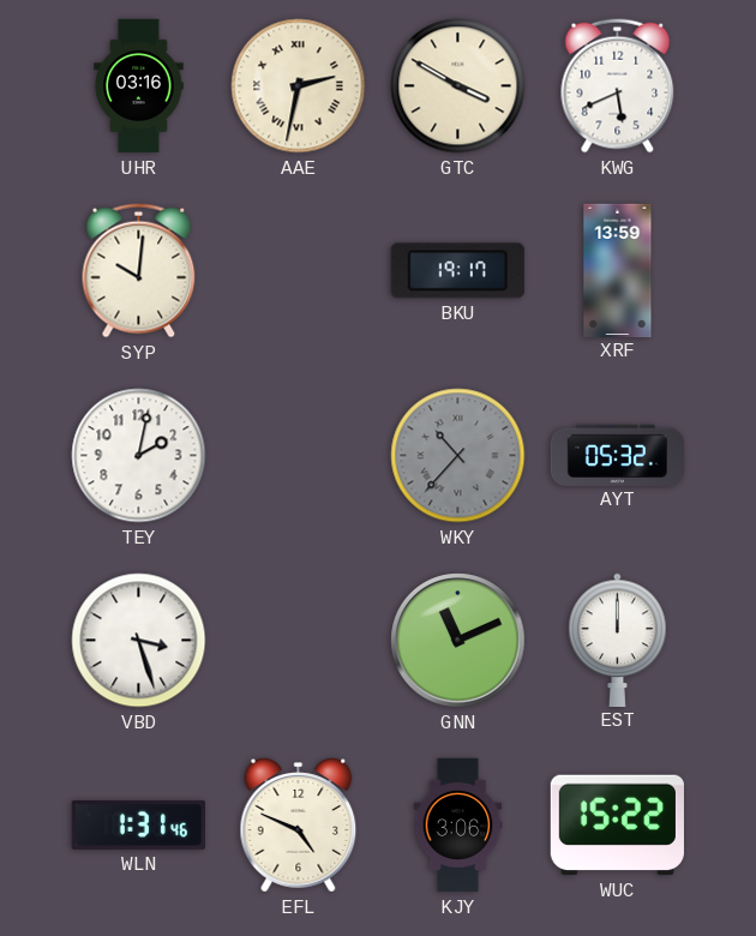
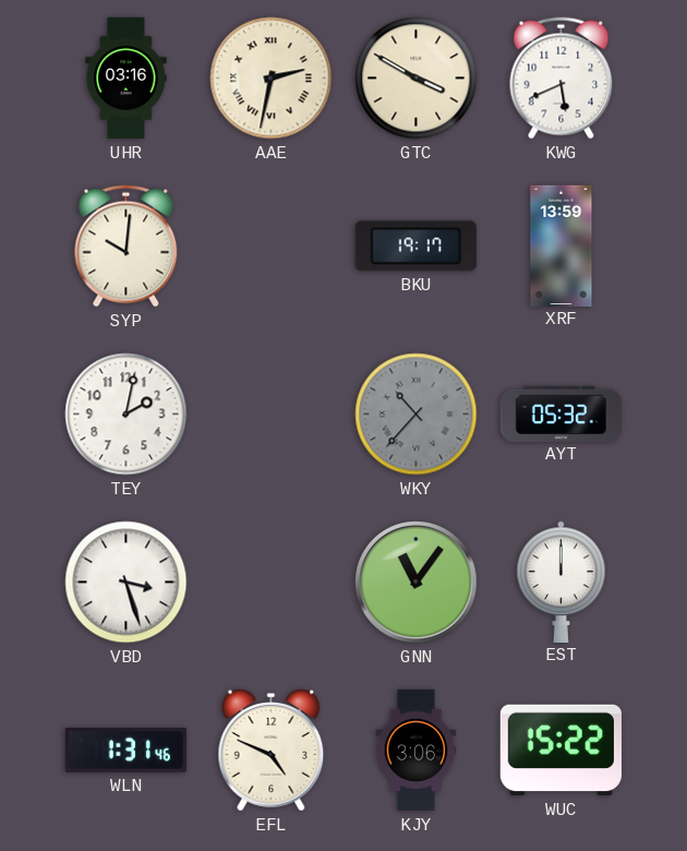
GNN: 11:11 -> 11:06
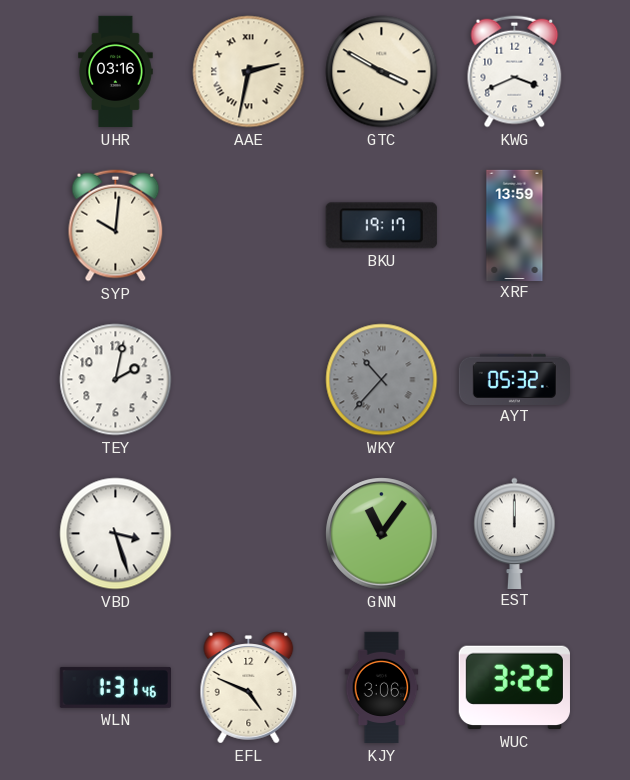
KWG: 5:41 -> 3:41
WUC: 15:22 -> 3:22
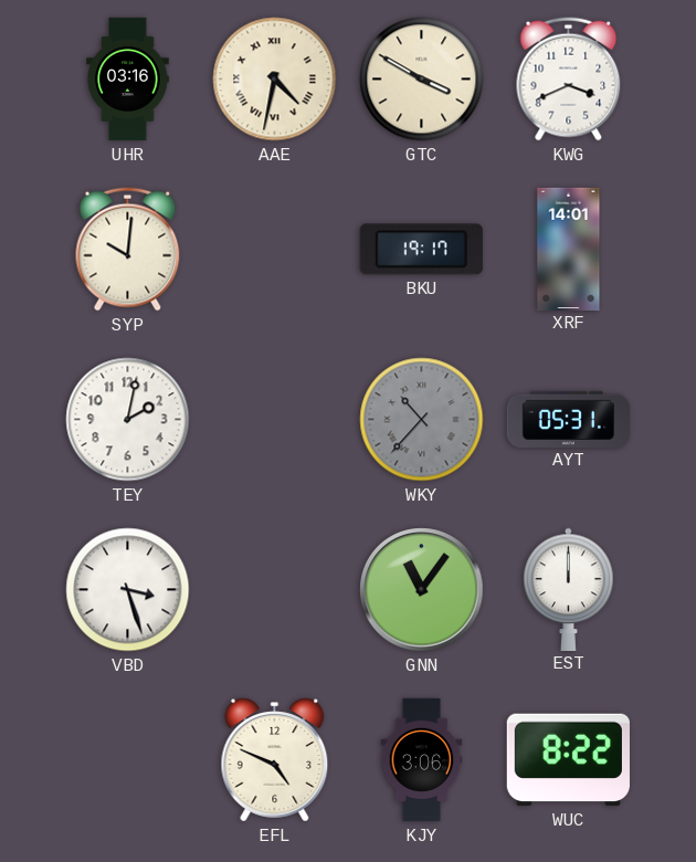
AAE: 2:32 -> 4:32
XRF: 13:59 -> 14:01
AYT: 05:32 -> 05:31
WLN: 1:31 -> none
WUC: 3:22 -> 8:22
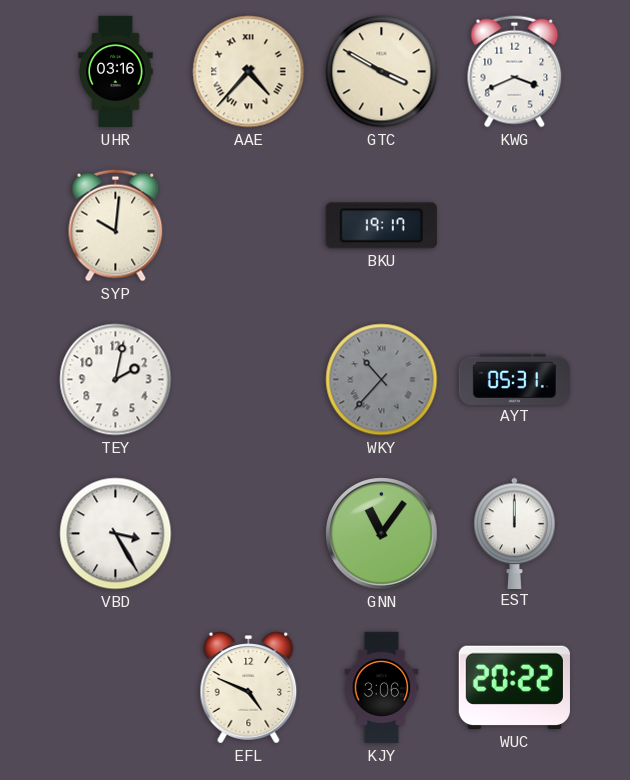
AAE: 4:32 -> 4:37
XRF: 14:01 -> none
VBD: 3:27 -> 3:25
WUC: 8:22 -> 20:22
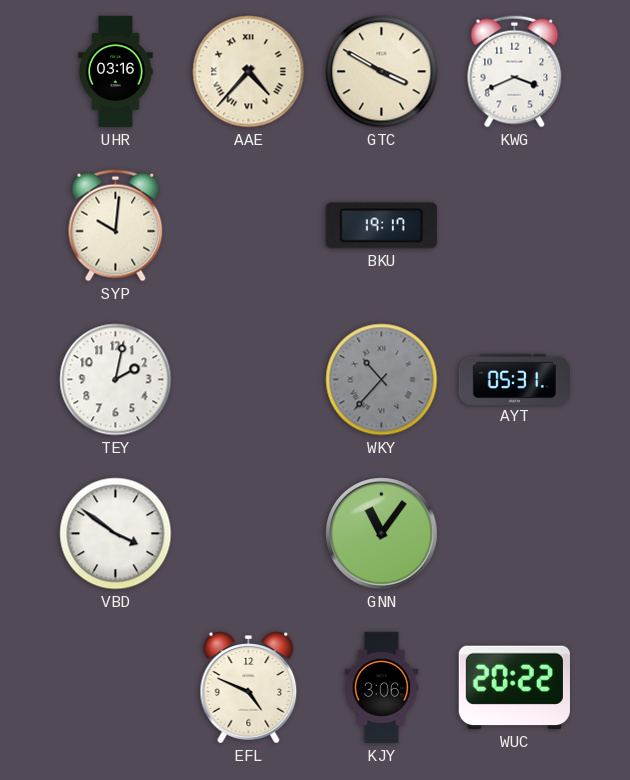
VBD: 3:25 -> 3:51
EST: 12:00 -> none
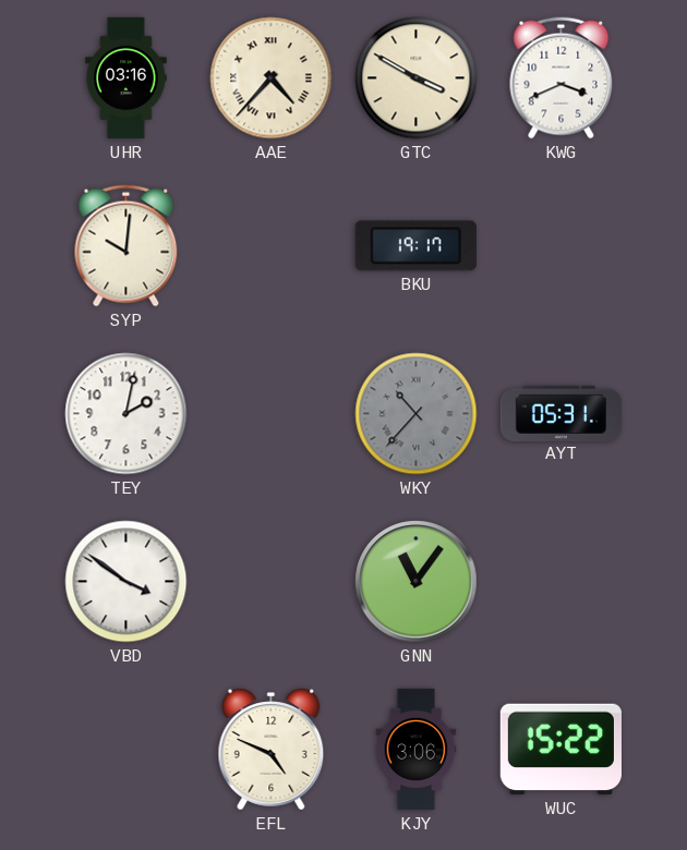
WUC: 20:22 -> 15:22
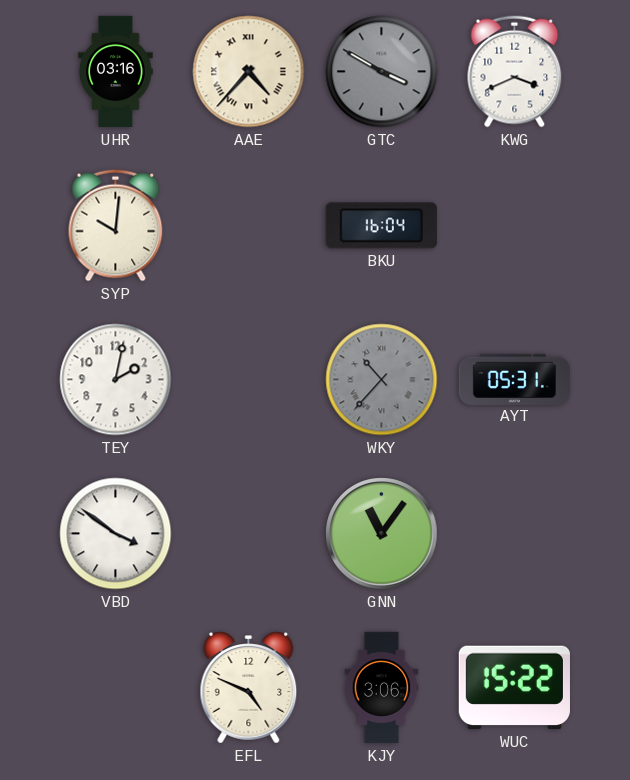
GTC dial: cream -> grey
BKU: 19:17 -> 16:04
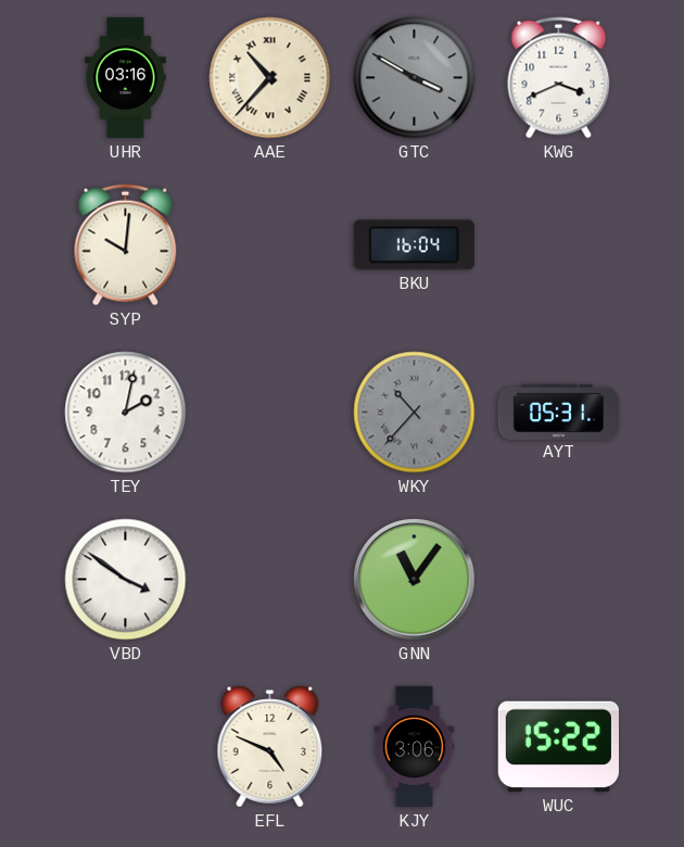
AAE: 4:37 -> 10:37
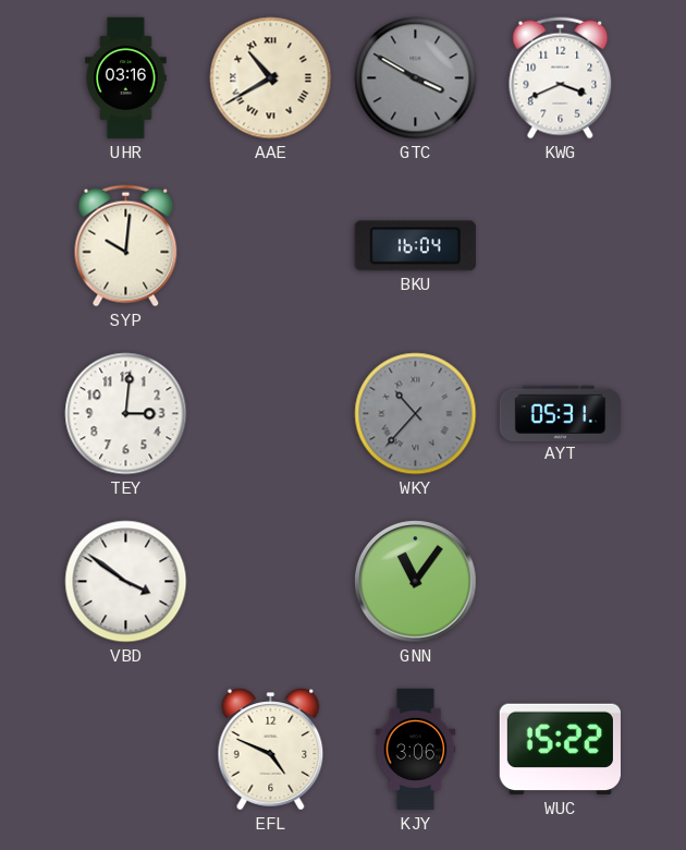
AAE: 10:37 -> 10:40
TEY: 2:02 -> 3:01
